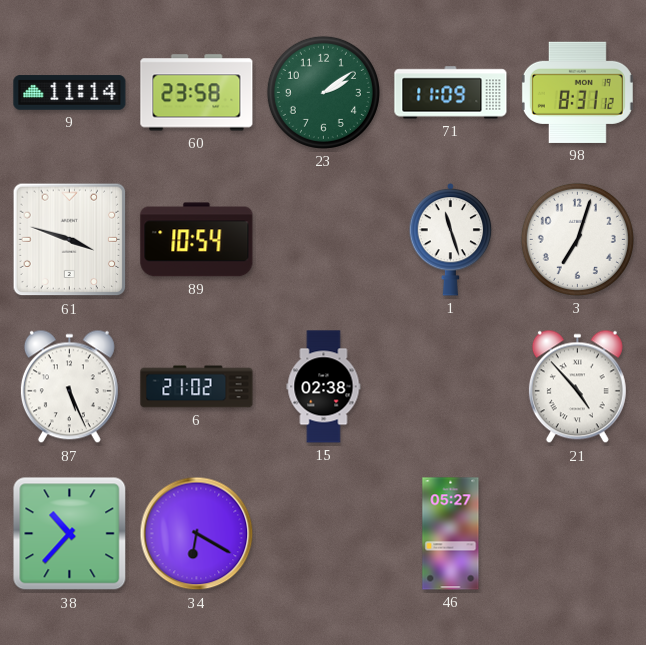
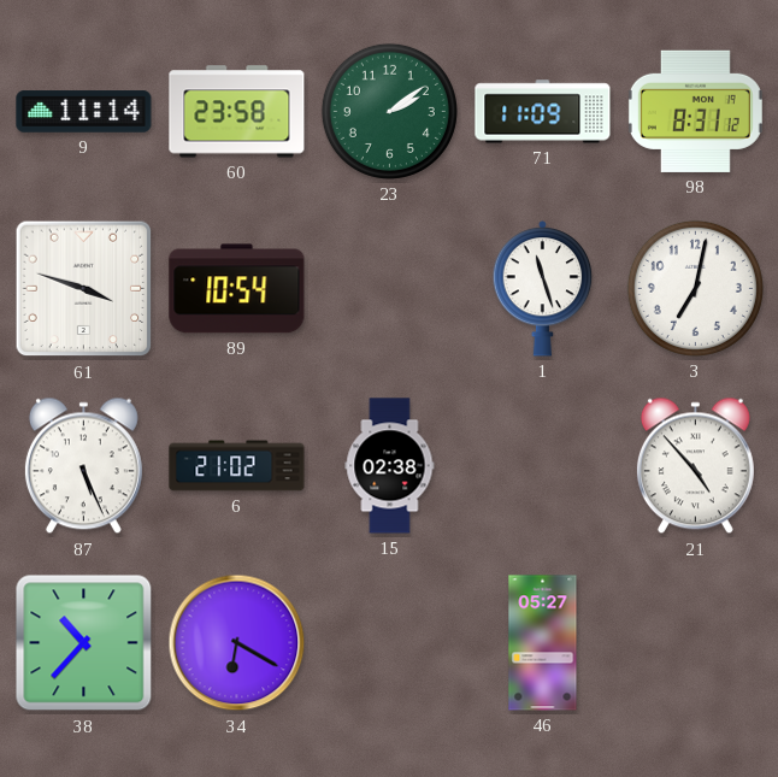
3: 7:03 -> 7:02
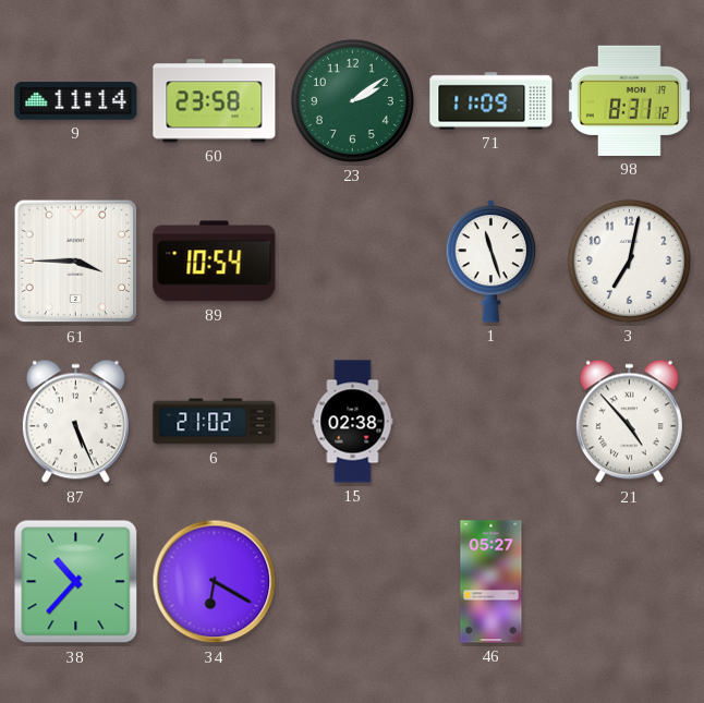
61: 3:48 -> 3:45
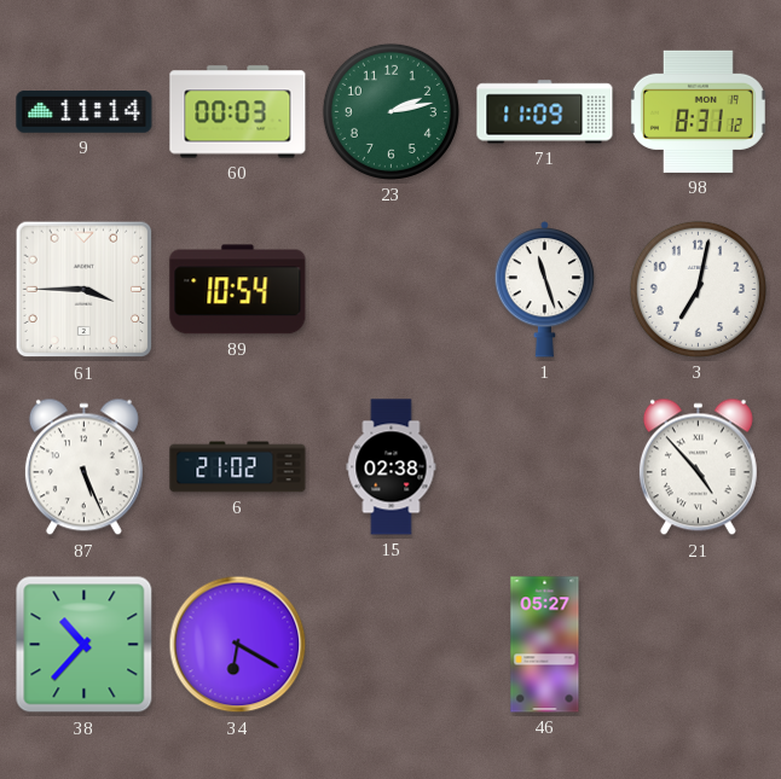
60: 23:58 -> 00:03
23: 2:09 -> 2:13
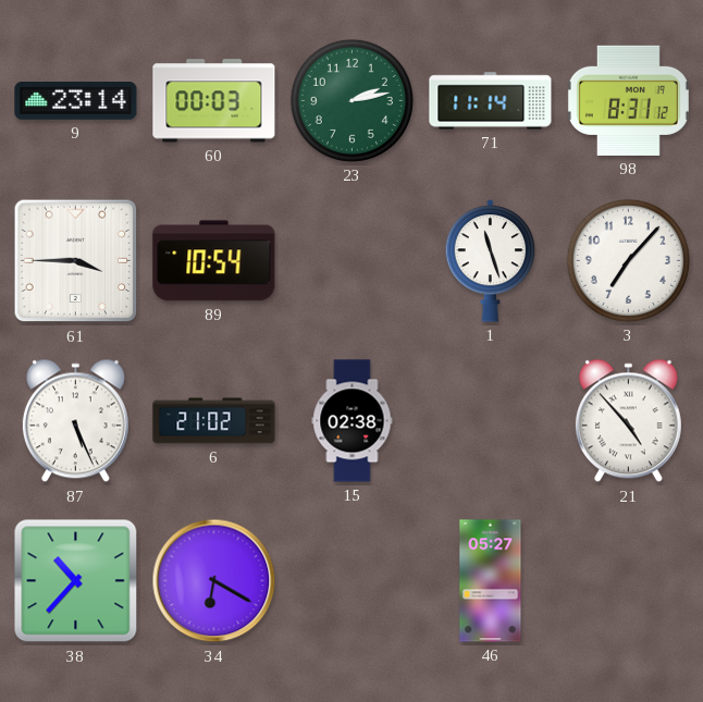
9: 11:14 -> 23:14
71: 11:09 -> 11:14
3: 7:02 -> 7:07
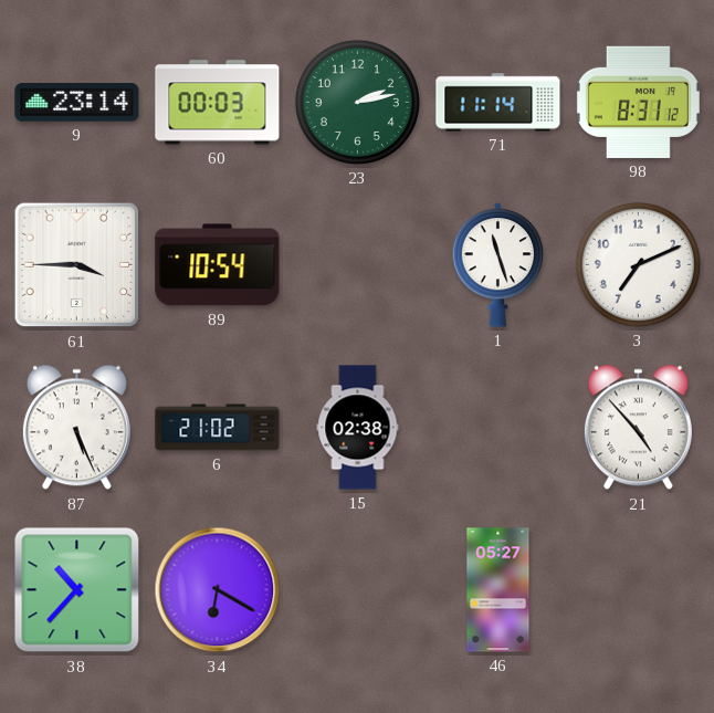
3: 7:07 -> 7:11
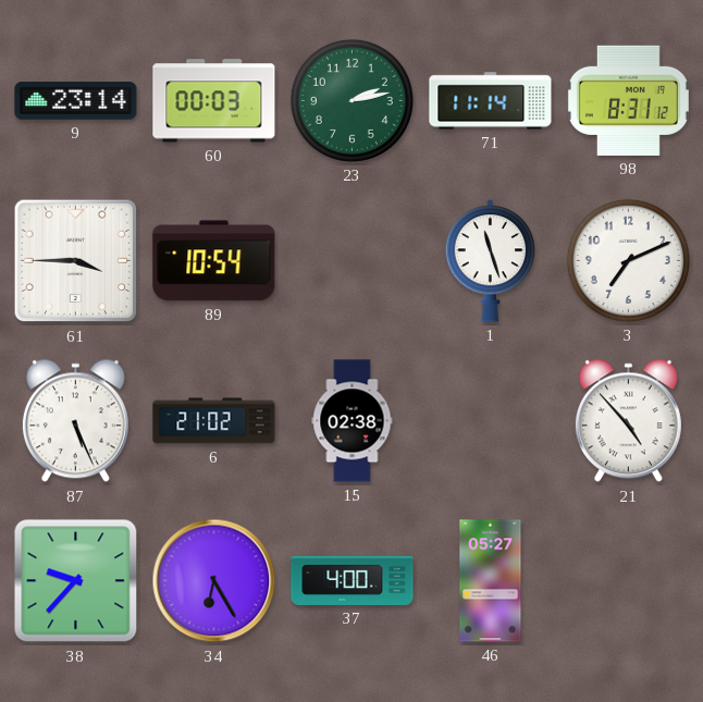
38: 10:37 -> 9:37
34: 6:20 -> 6:25
37: none -> 4:00
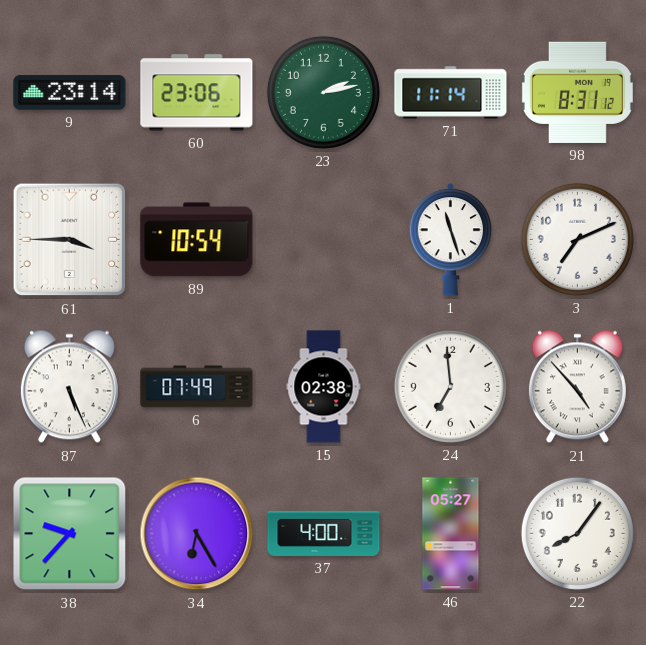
60: 00:03 -> 23:06
6: 21:02 -> 07:49
24: none -> 6:59
22: none -> 8:06
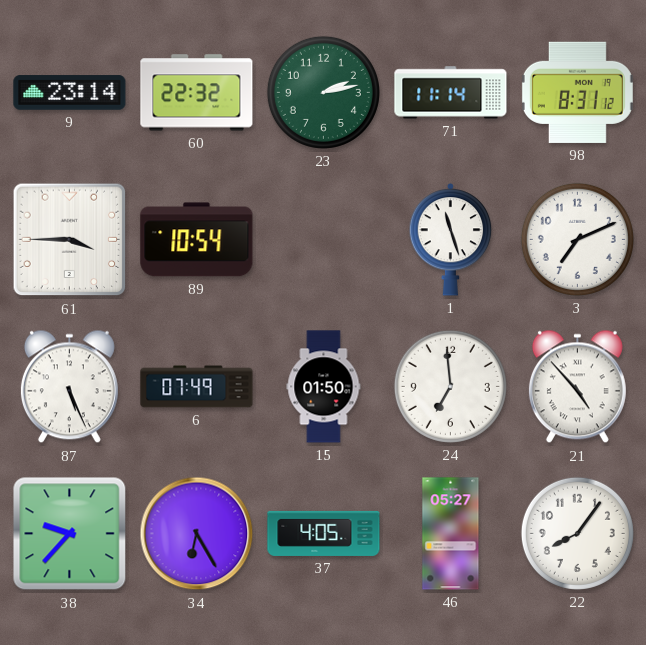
60: 23:06 -> 22:32
15: 02:38 -> 01:50
37: 4:00 -> 4:05
